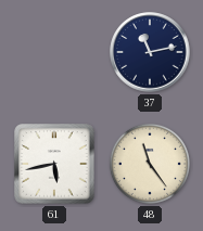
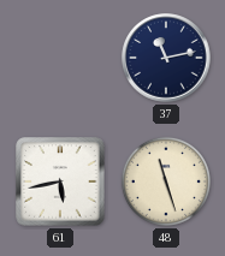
48: 11:24 -> 11:27
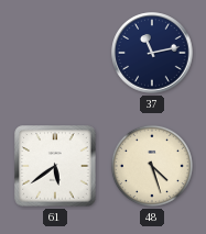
61: 5:43 -> 5:39
48: 11:27 -> 4:27
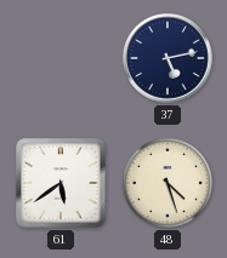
37: 11:13 -> 5:13
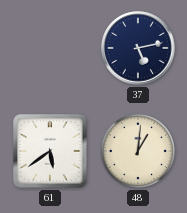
48: 4:27 -> 1:01
